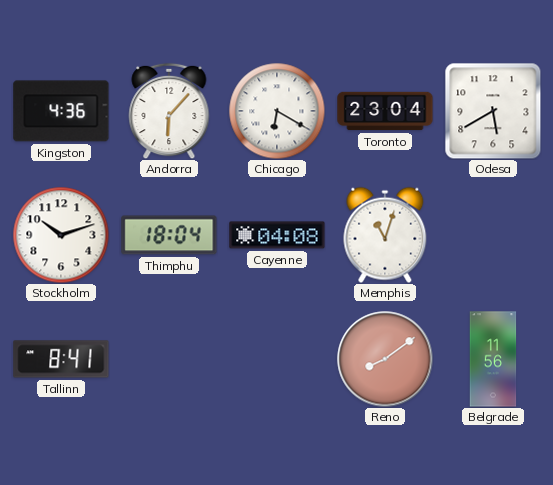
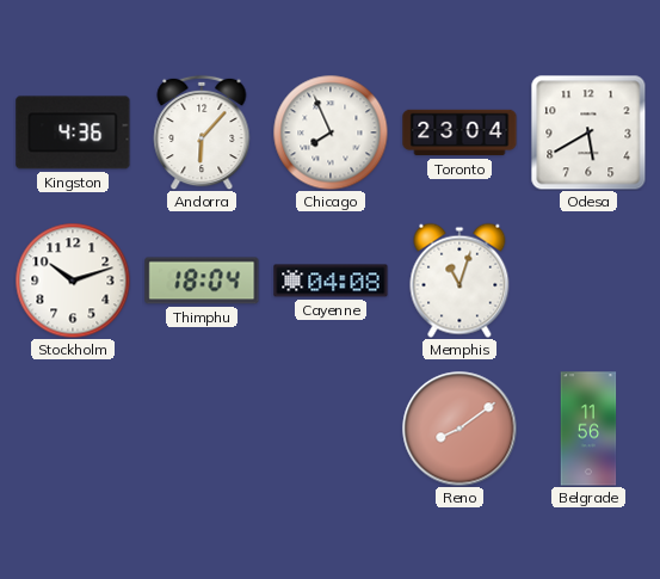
Chicago: 6:20 -> 7:56
Tallinn: 8:41 -> none
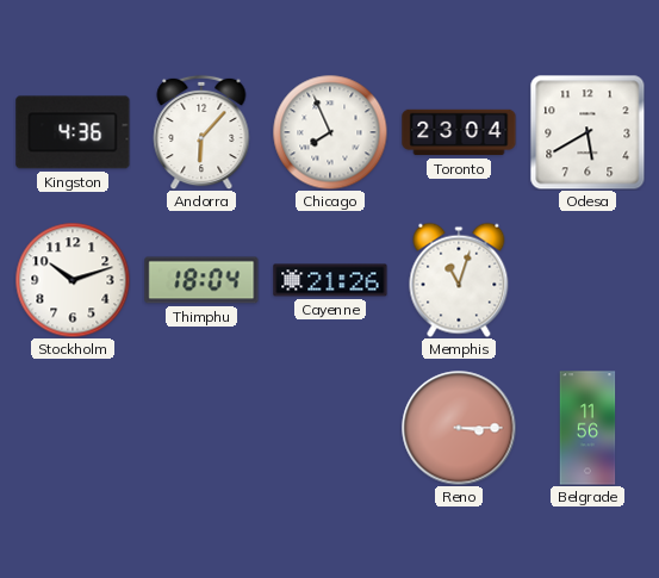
Cayenne: 04:08 -> 21:26
Reno: 8:09 -> 3:15
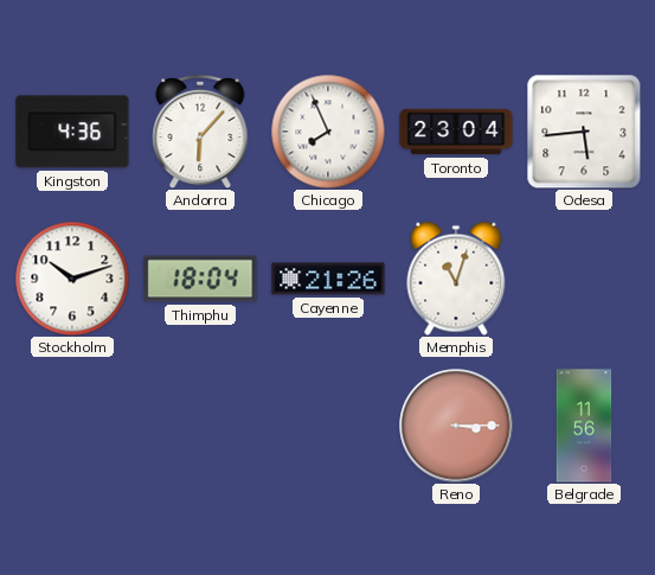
Odesa: 5:40 -> 5:44
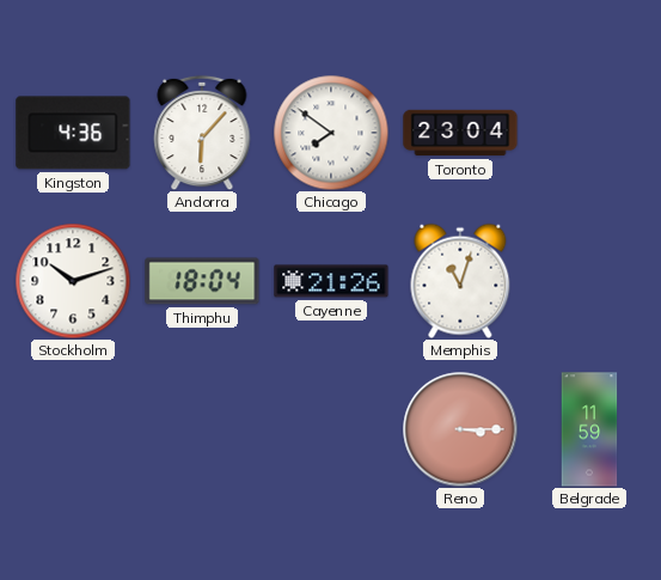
Chicago: 7:56 -> 7:51
Odesa: 5:44 -> none
Belgrade: 11:56 -> 11:59
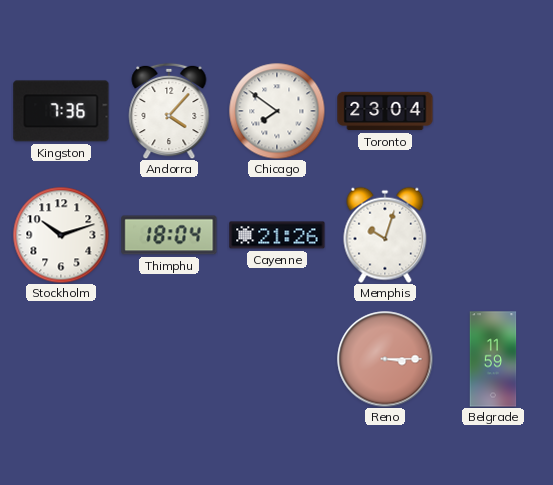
Kingston: 4:36 -> 7:36
Andorra: 6:07 -> 4:07
Memphis: 11:03 -> 10:03
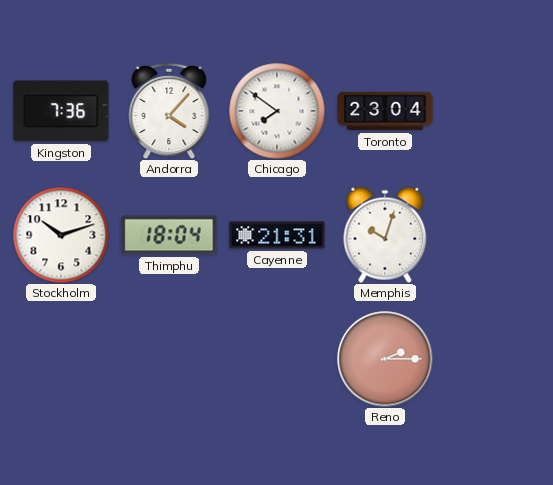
Cayenne: 21:26 -> 21:31
Reno: 3:15 -> 2:15
Belgrade: 11:59 -> none
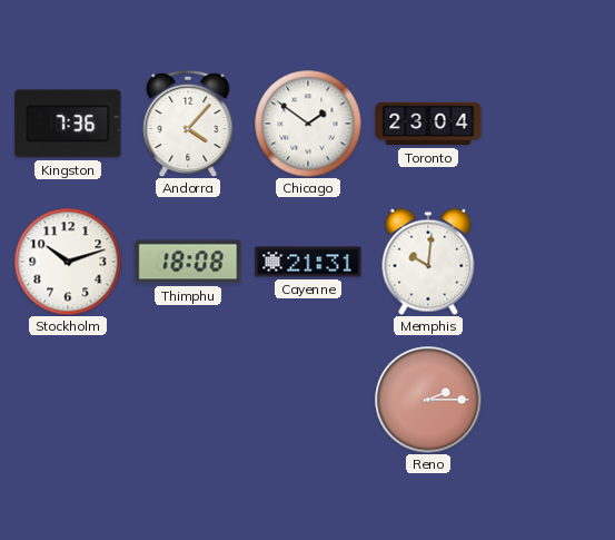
Chicago: 7:51 -> 1:51
Thimphu: 18:04 -> 18:08
Memphis: 10:03 -> 10:01
